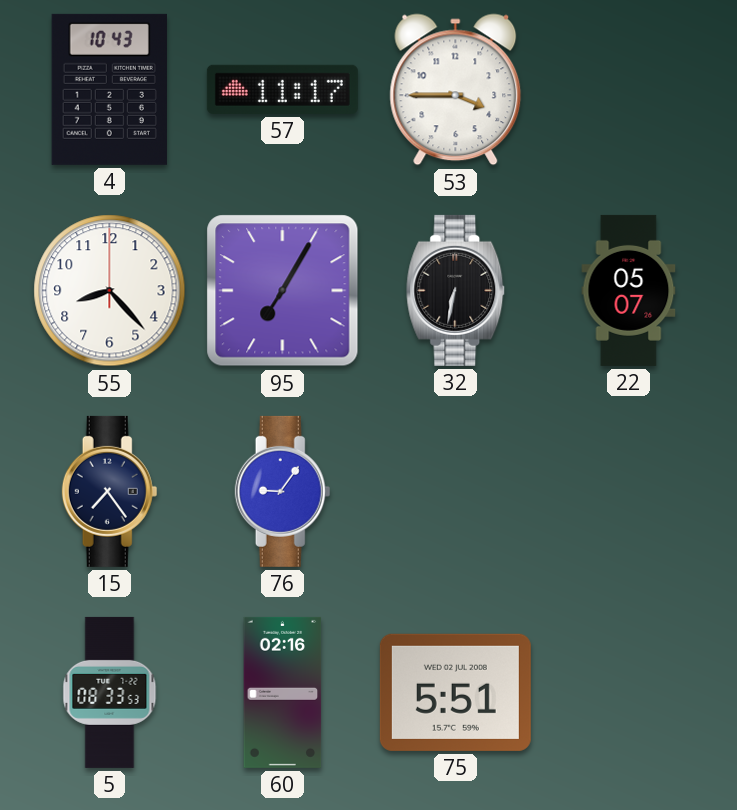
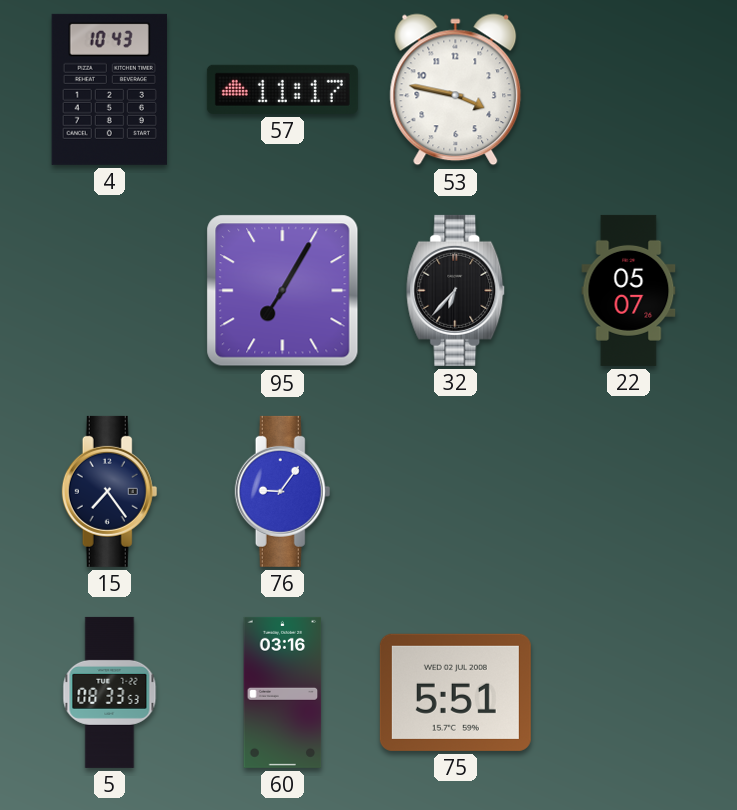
53: 3:45 -> 3:47
55: 8:23 -> none
32: 6:32 -> 6:37
60: 02:16 -> 03:16
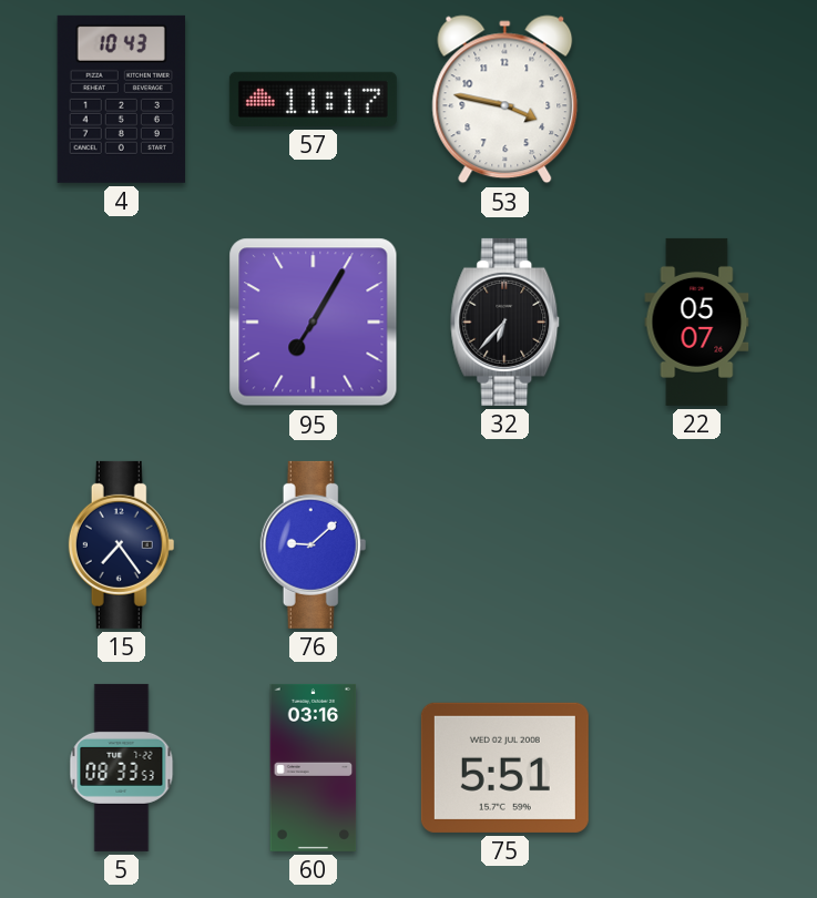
76: 9:06 -> 9:08
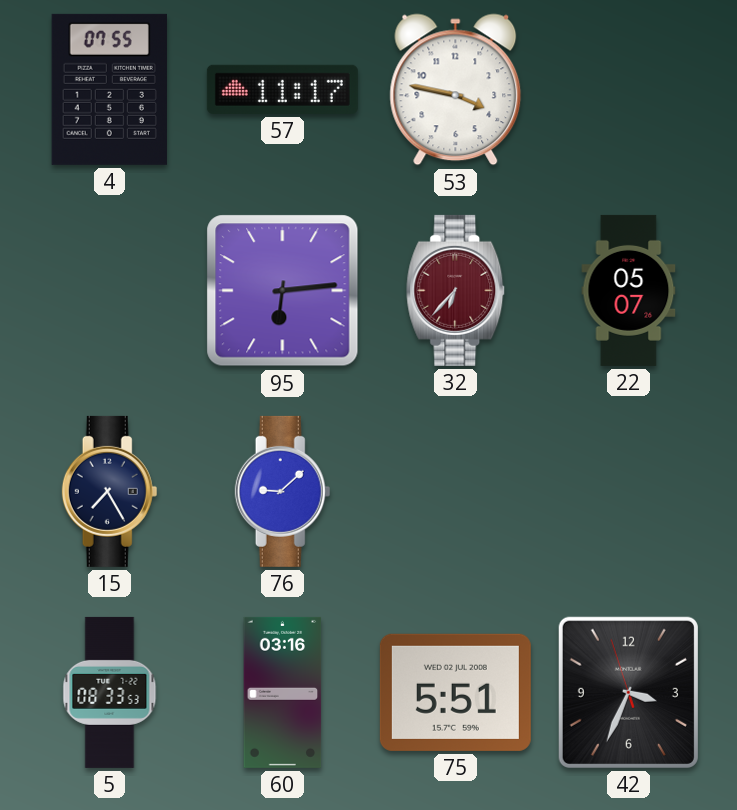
4: 10:43 -> 07:55
95: 7:05 -> 6:14
32 dial: black -> burgundy
15: 7:24 -> 7:25
42: none -> 3:33
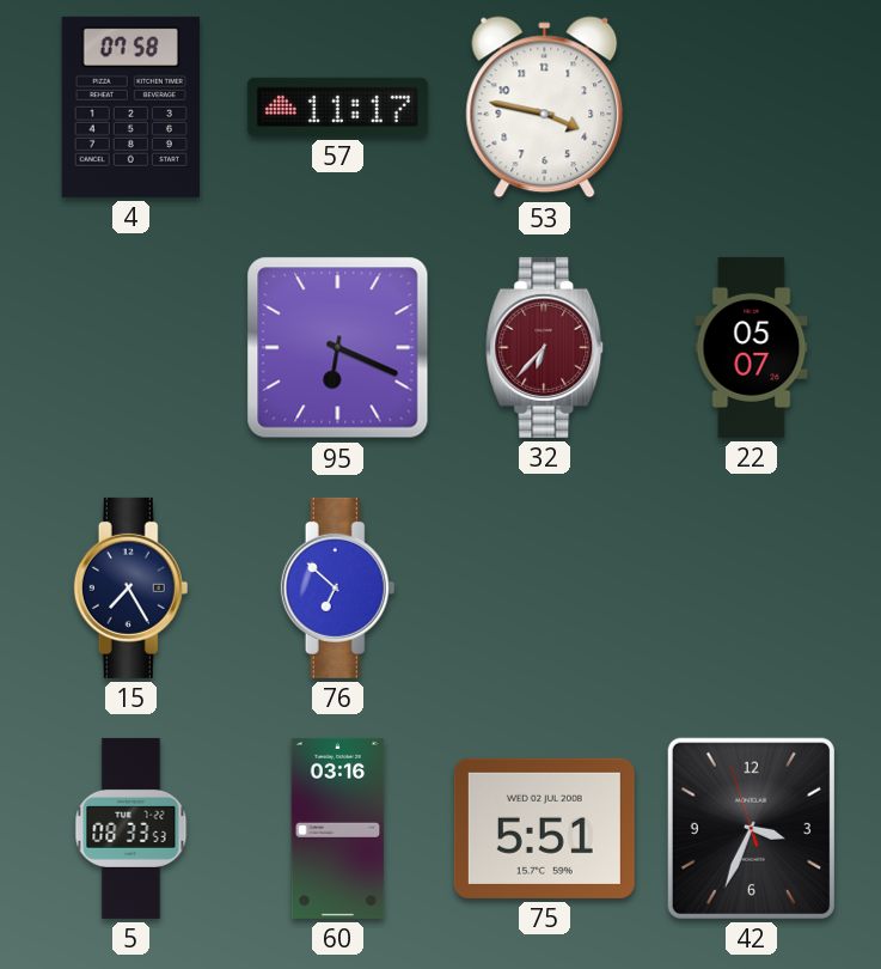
4: 07:55 -> 07:58
95: 6:14 -> 6:19
76: 9:08 -> 6:52
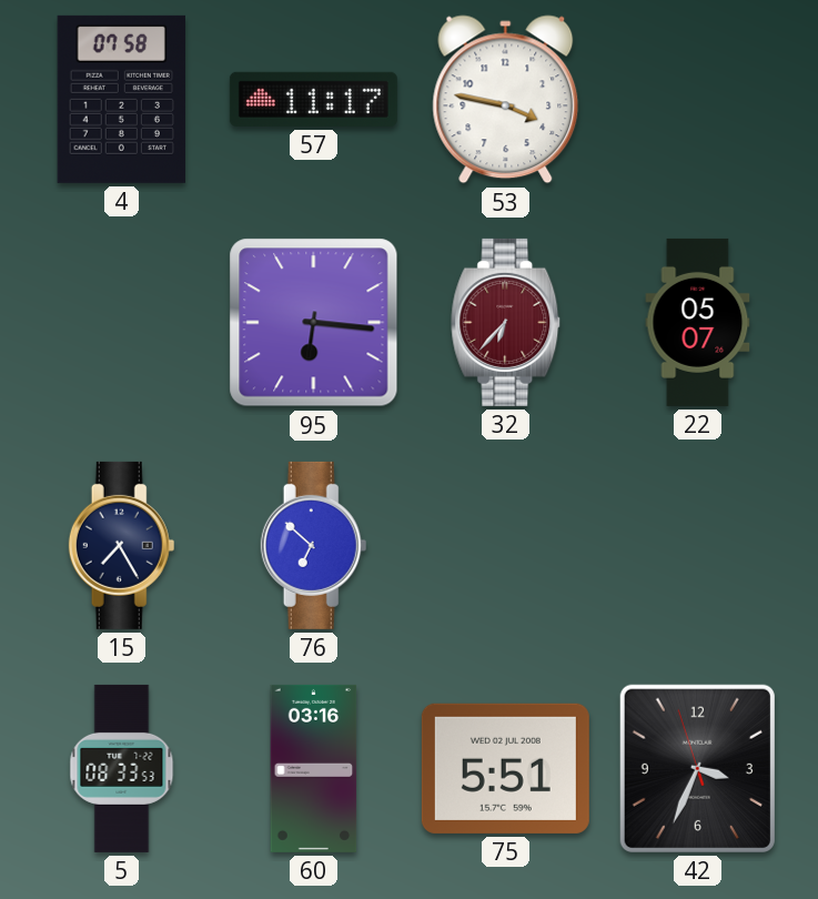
95: 6:19 -> 6:16
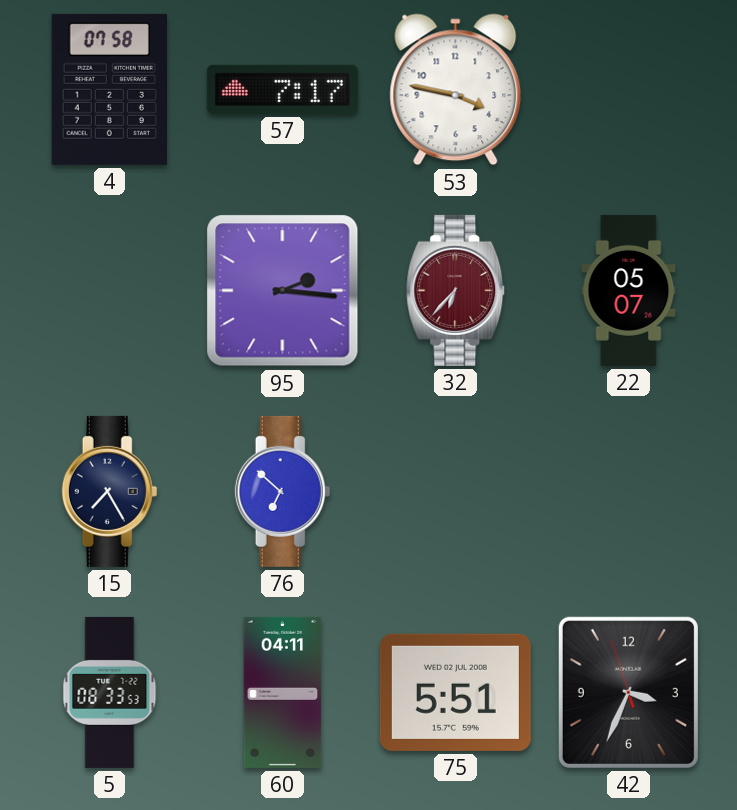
57: 11:17 -> 7:17
95: 6:16 -> 2:16
60: 03:16 -> 04:11
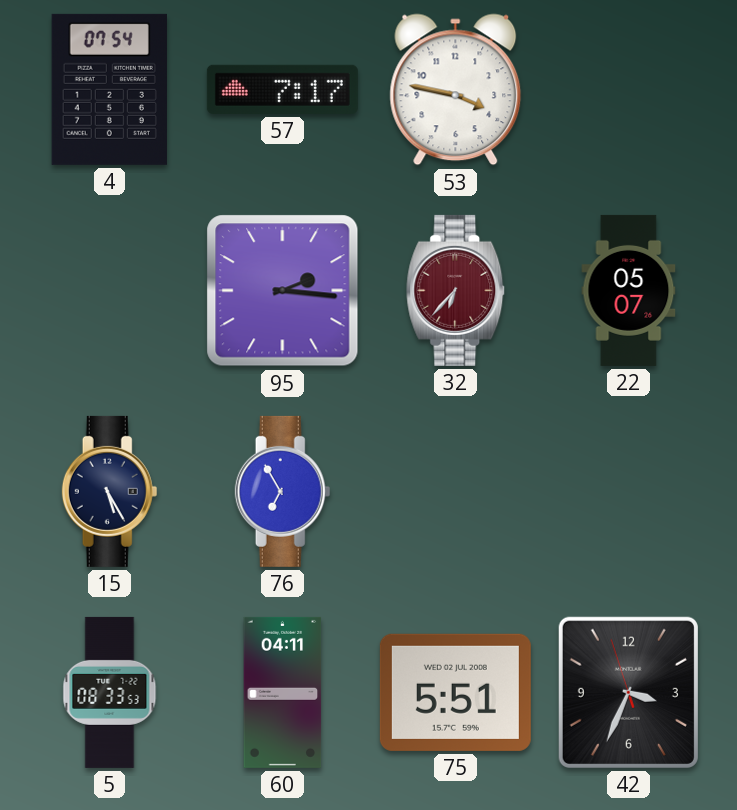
4: 07:58 -> 07:54
15: 7:25 -> 5:25
76: 6:52 -> 6:55
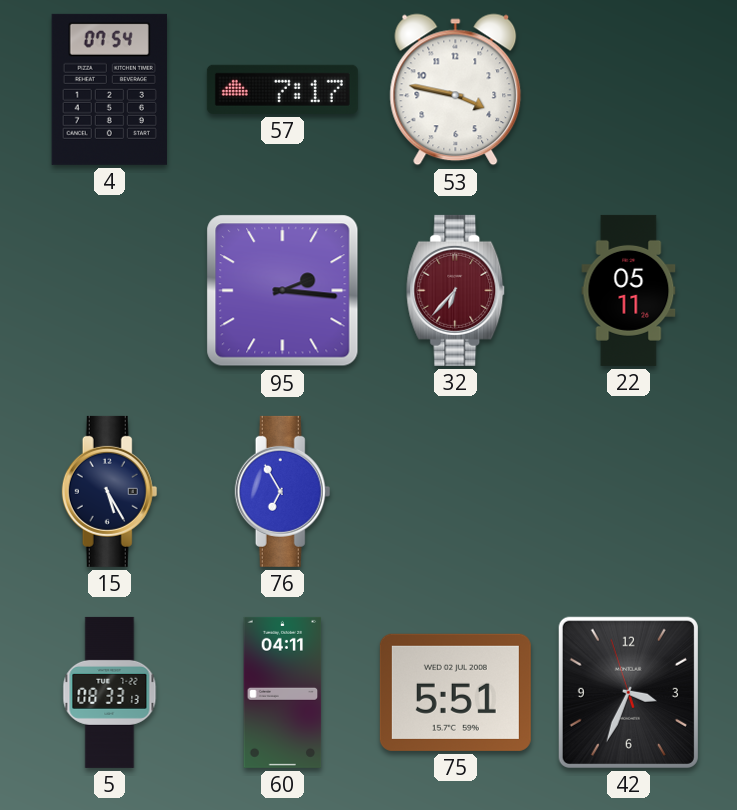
22: 05:07 -> 05:11
5: 08:33:53 -> 08:33:13
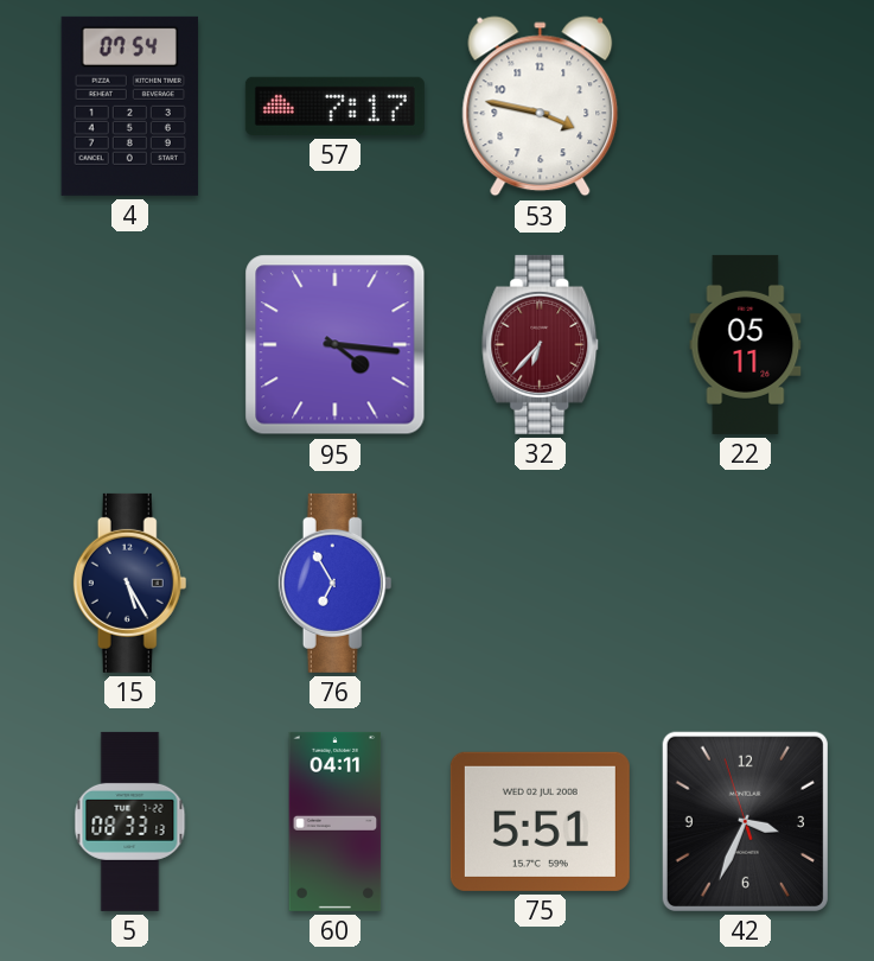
95: 2:16 -> 4:16
